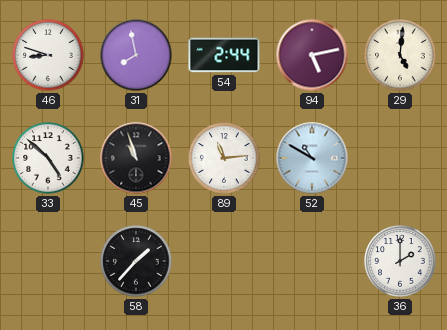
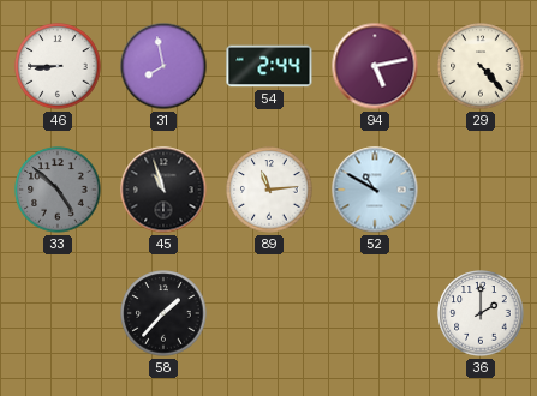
46: 8:48 -> 8:45
29: 5:01 -> 4:23
33 dial: white -> grey
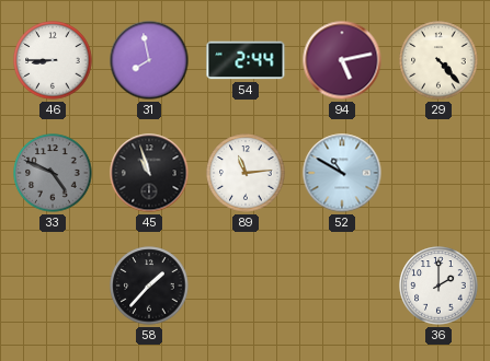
33: 4:52 -> 4:49
